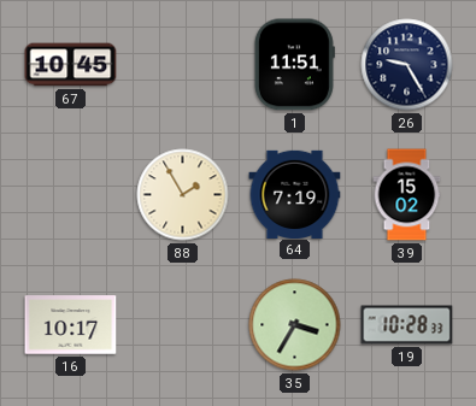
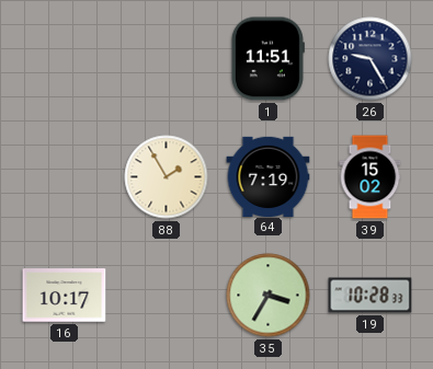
67: 10:45 -> none
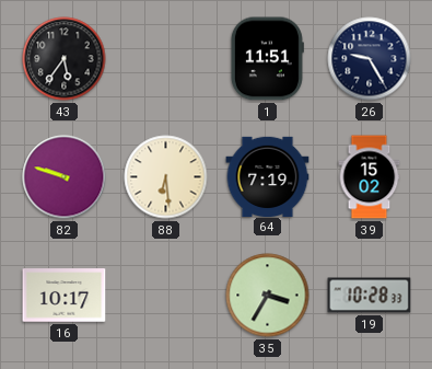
43: none -> 5:36
82: none -> 9:48
88: 1:55 -> 6:29
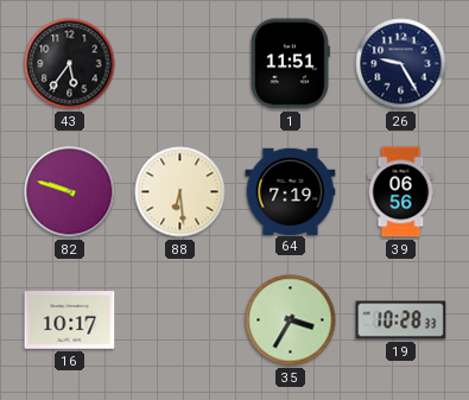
39: 15:02 -> 06:56
